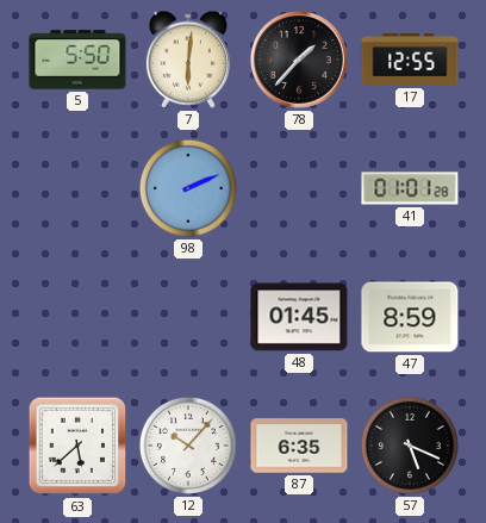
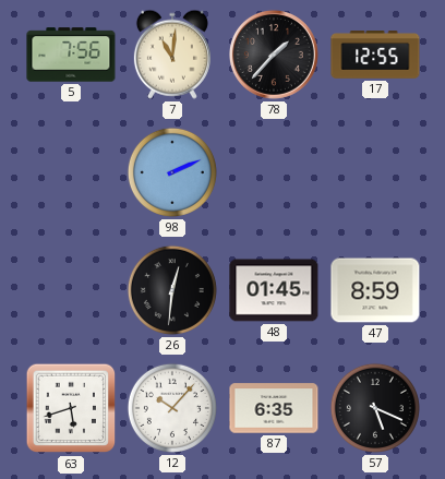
5: 5:50 -> 7:56
7: 6:01 -> 11:01
41: 01:01 -> none
26: none -> 12:31
63: 5:38 -> 5:42
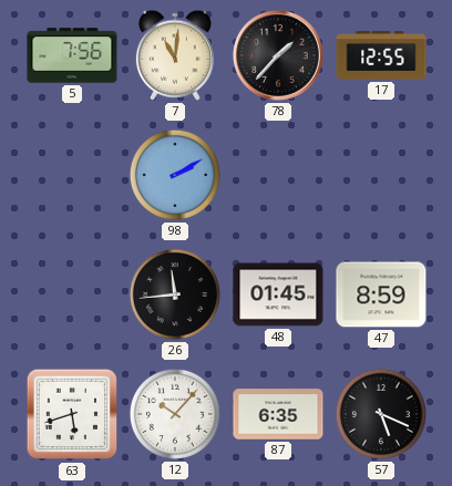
98: 2:11 -> 2:10
26: 12:31 -> 11:44
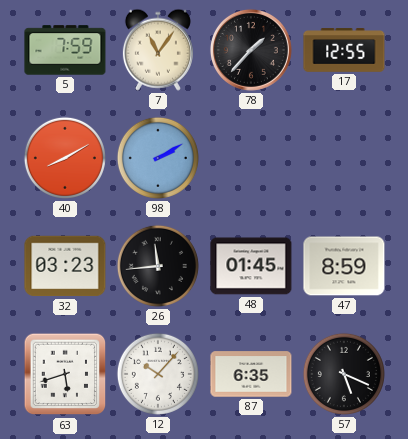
5: 7:56 -> 7:59
7: 11:01 -> 11:06
40: none -> 8:10
32: none -> 03:23
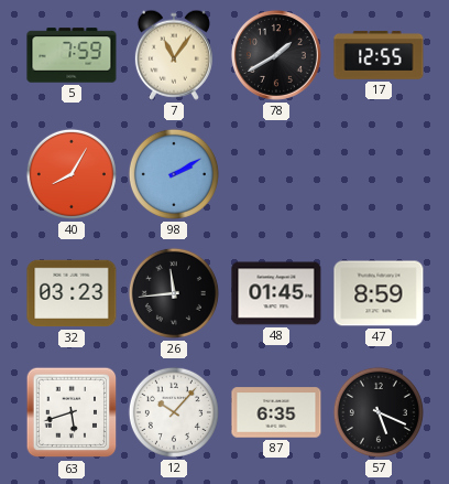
78: 1:37 -> 1:40
40: 8:10 -> 8:05
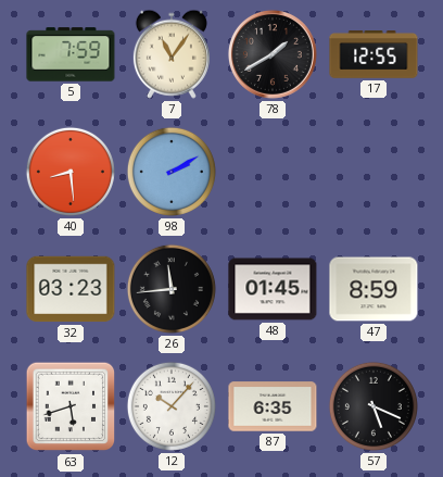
40: 8:05 -> 8:29
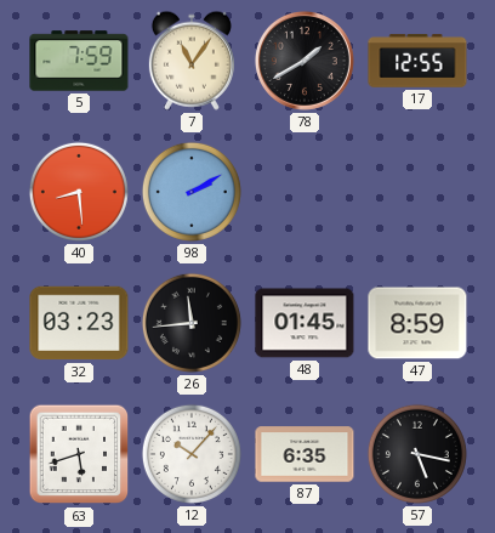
57: 5:19 -> 5:17
